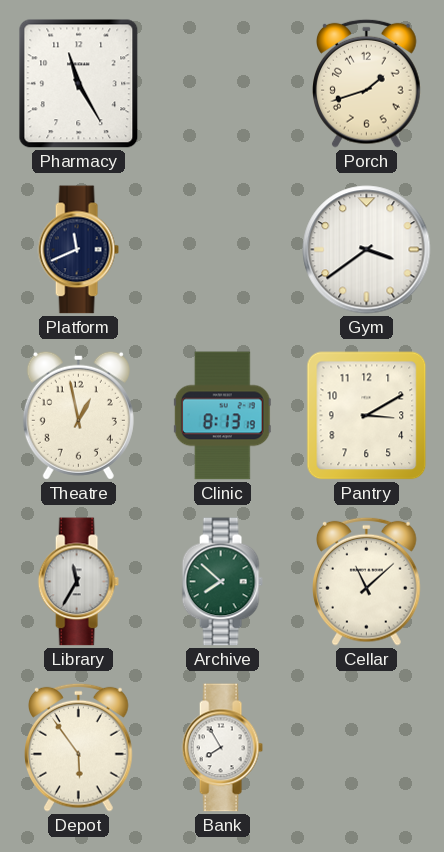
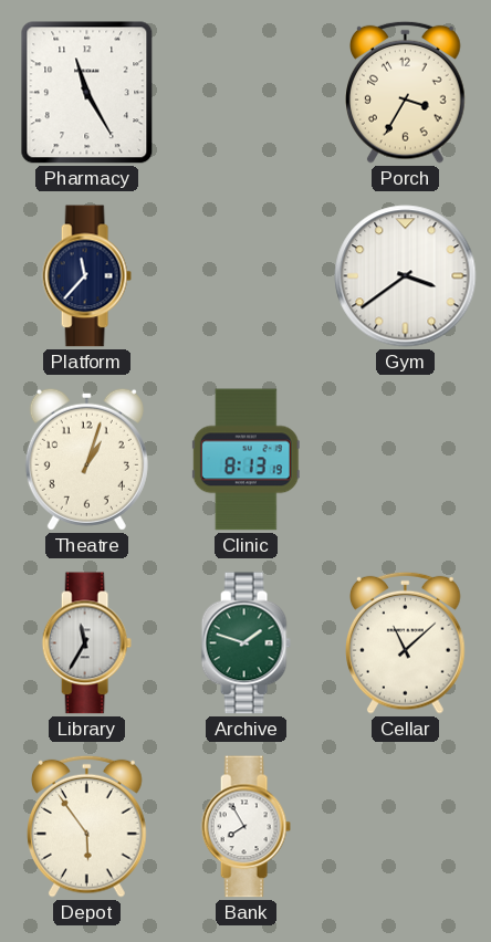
Porch: 1:42 -> 3:35
Platform: 11:41 -> 11:37
Theatre: 12:58 -> 1:03
Pantry: 3:10 -> none
Archive: 7:52 -> 1:48
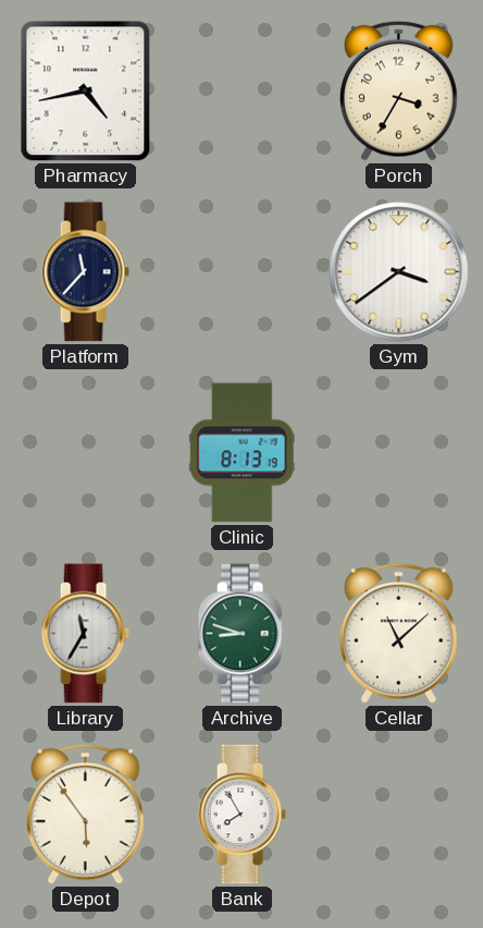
Pharmacy: 11:25 -> 4:43
Theatre: 1:03 -> none
Archive: 1:48 -> 8:48
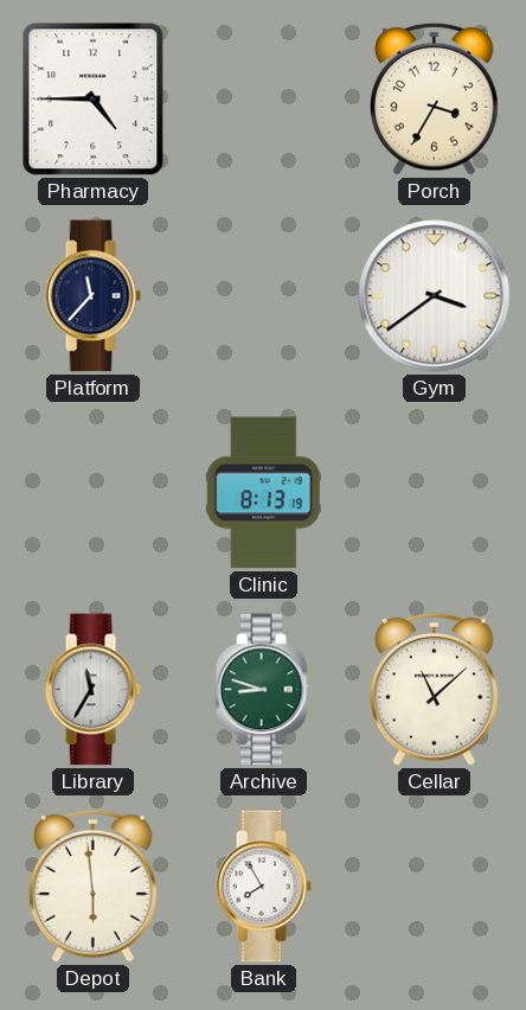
Pharmacy: 4:43 -> 4:45
Depot: 5:54 -> 5:59
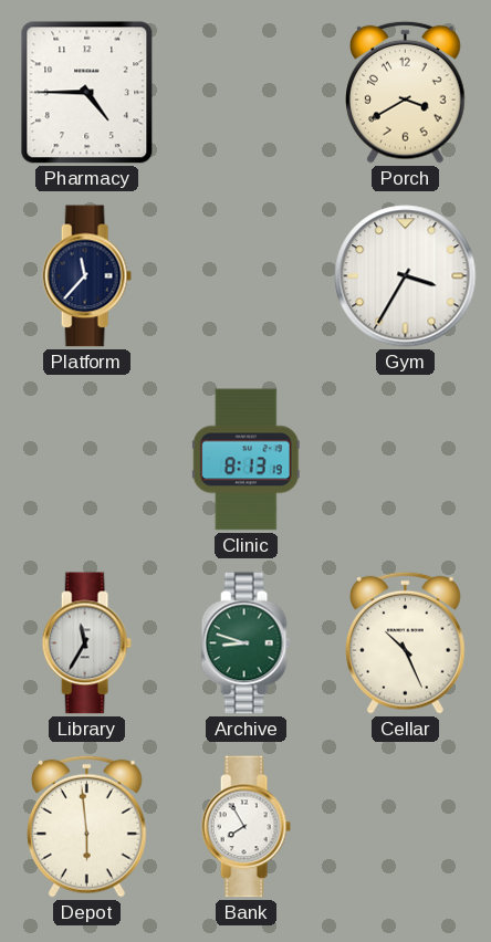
Porch: 3:35 -> 3:40
Gym: 3:39 -> 3:35
Cellar: 11:08 -> 10:26
